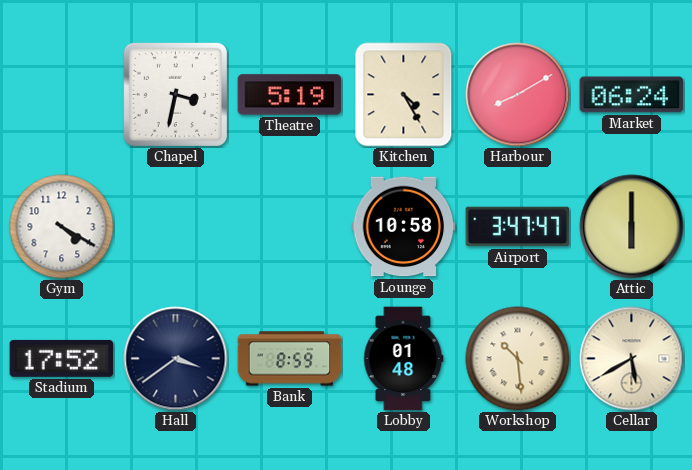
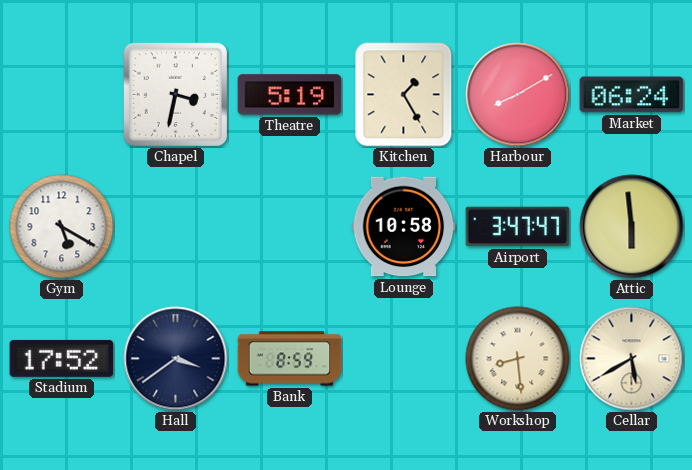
Kitchen: 4:25 -> 1:25
Gym: 4:20 -> 5:20
Attic: 6:00 -> 5:59
Lobby: 01:48 -> none
Workshop: 10:29 -> 8:29
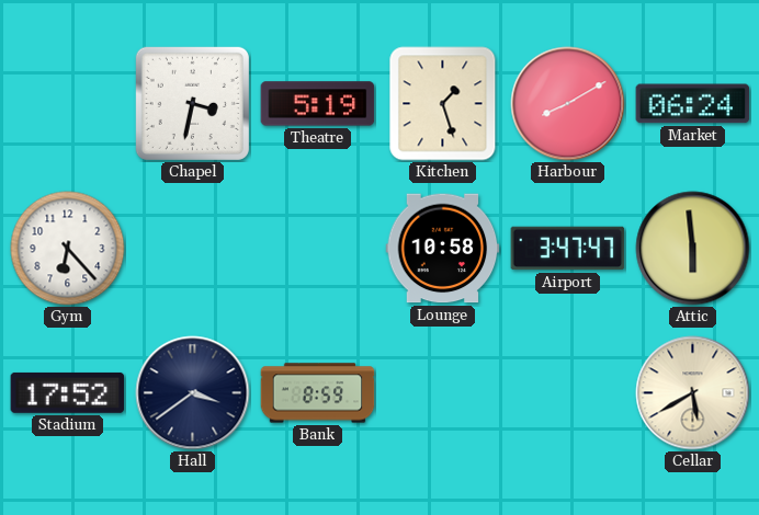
Kitchen: 1:25 -> 1:27
Gym: 5:20 -> 6:23
Workshop: 8:29 -> none
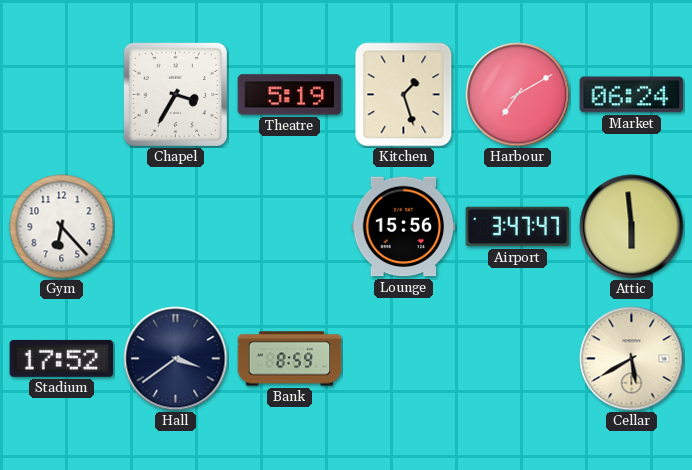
Chapel: 3:32 -> 3:35
Harbour: 8:10 -> 7:10
Lounge: 10:58 -> 15:56
